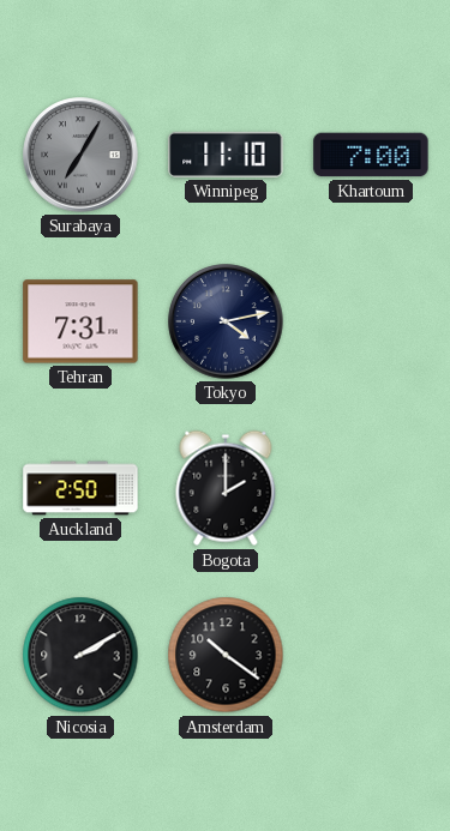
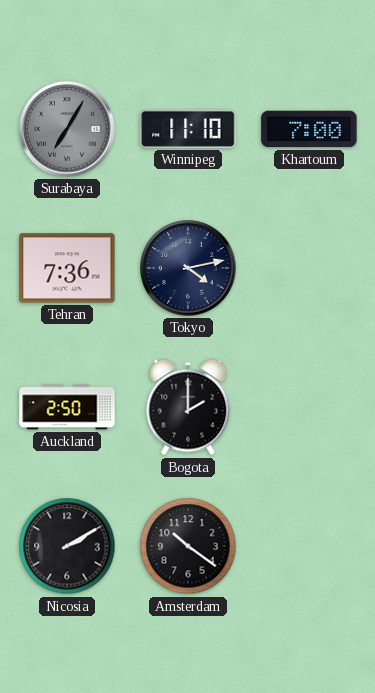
Tehran: 7:31 -> 7:36
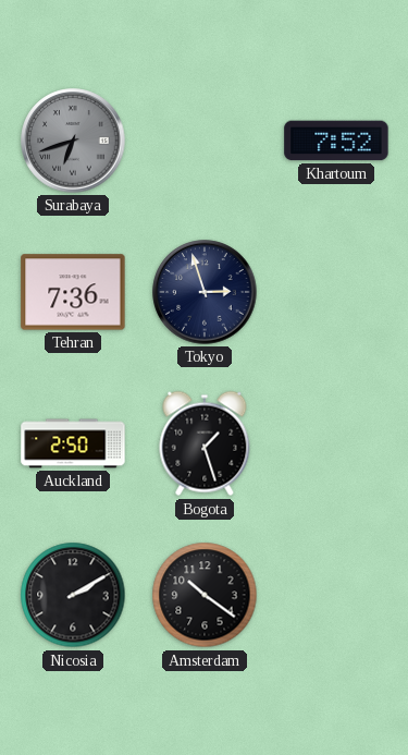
Surabaya: 7:05 -> 6:42
Winnipeg: 11:10 -> none
Khartoum: 7:00 -> 7:52
Tokyo: 4:13 -> 2:57
Bogota: 2:00 -> 1:27
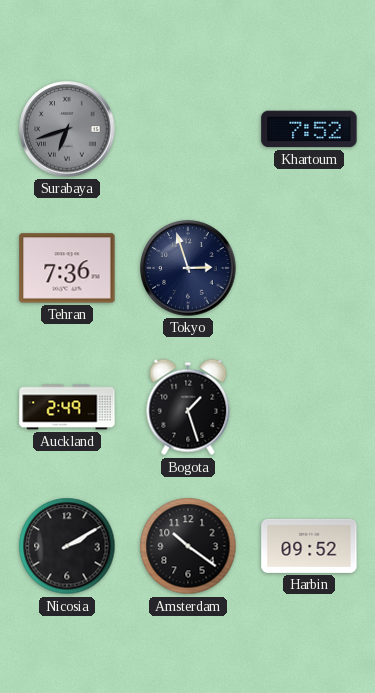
Auckland: 2:50 -> 2:49
Harbin: none -> 09:52
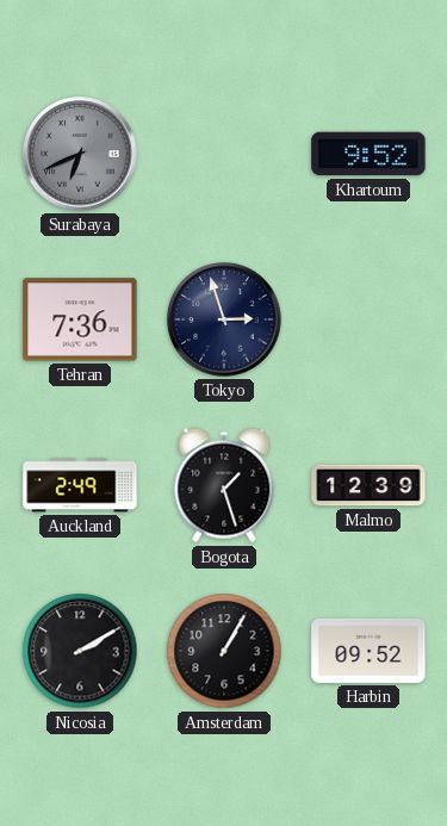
Surabaya: 6:42 -> 6:41
Khartoum: 7:52 -> 9:52
Malmo: none -> 12:39
Amsterdam: 10:21 -> 1:05
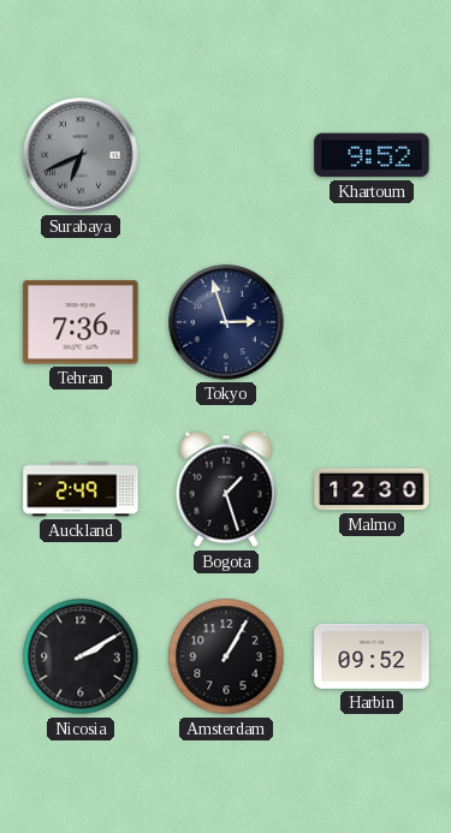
Malmo: 12:39 -> 12:30
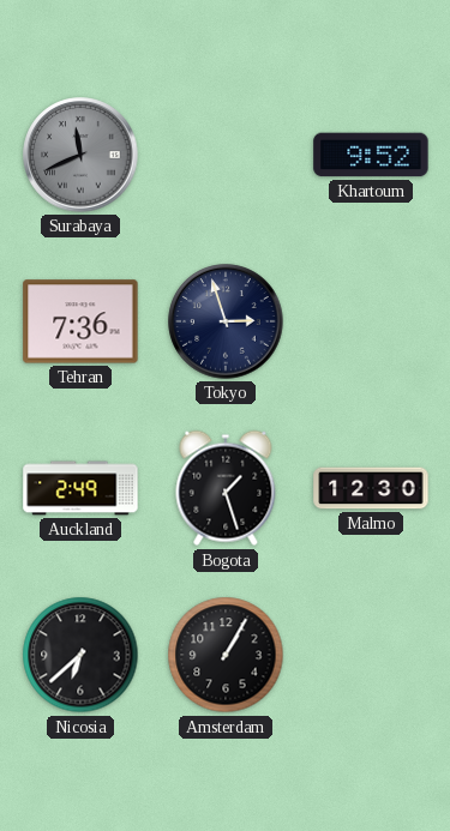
Surabaya: 6:41 -> 11:41
Nicosia: 2:10 -> 6:38
Harbin: 09:52 -> none
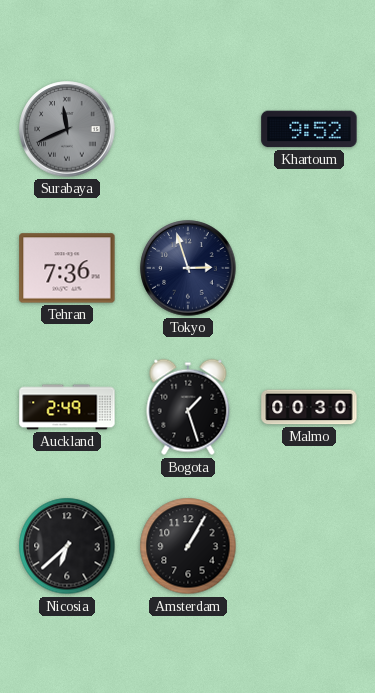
Malmo: 12:30 -> 00:30
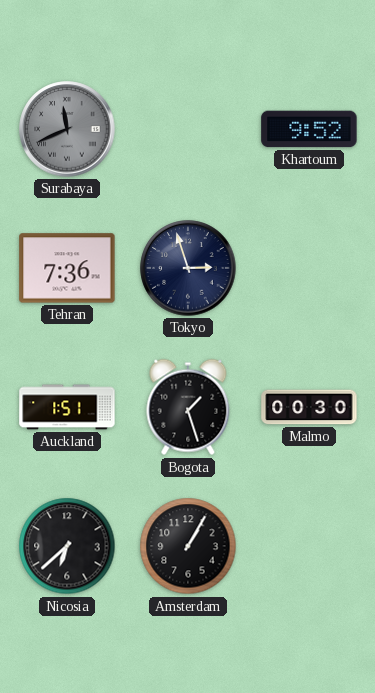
Auckland: 2:49 -> 1:51
